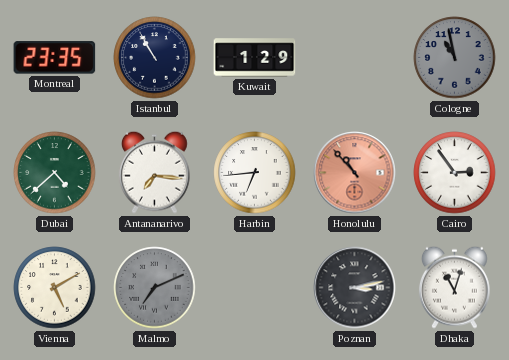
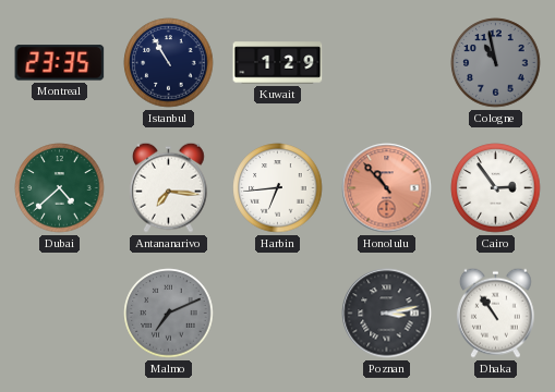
Vienna: 5:10 -> none
Dhaka: 11:03 -> 10:54
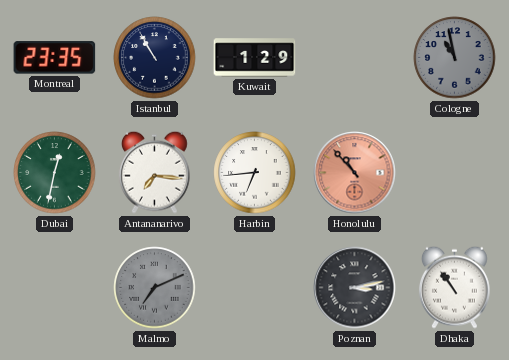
Dubai: 4:38 -> 12:32
Cairo: 2:54 -> none
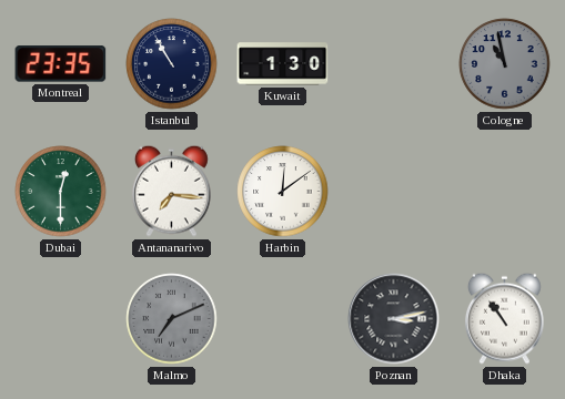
Kuwait: 1:29 -> 1:30
Dubai: 12:32 -> 12:30
Harbin: 6:44 -> 12:09
Honolulu: 10:53 -> none
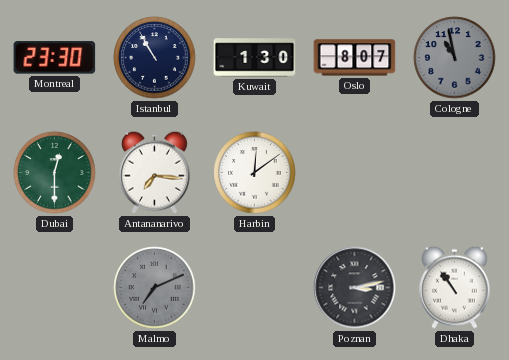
Montreal: 23:35 -> 23:30
Oslo: none -> 8:07
